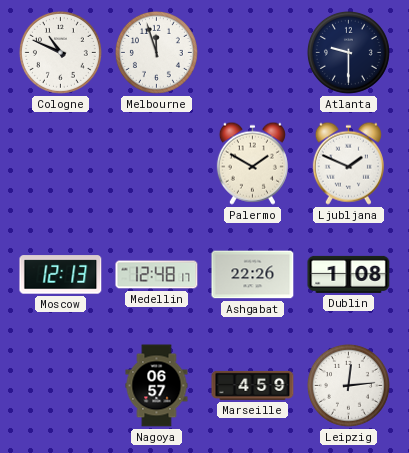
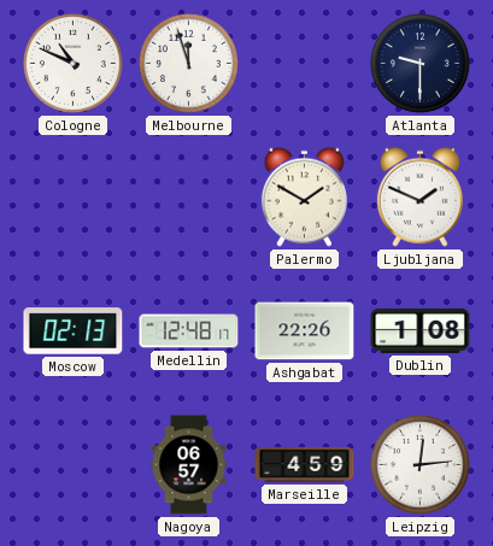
Moscow: 12:13 -> 02:13
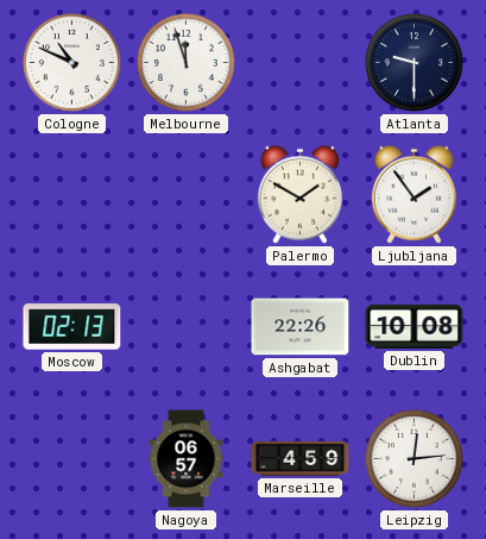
Ljubljana: 1:49 -> 1:54
Medellin: 12:48 -> none
Dublin: 1:08 -> 10:08
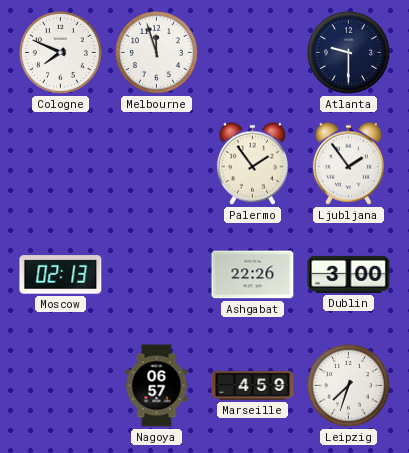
Cologne: 10:49 -> 7:49
Palermo: 1:50 -> 1:54
Dublin: 10:08 -> 3:00
Leipzig: 12:14 -> 7:33
